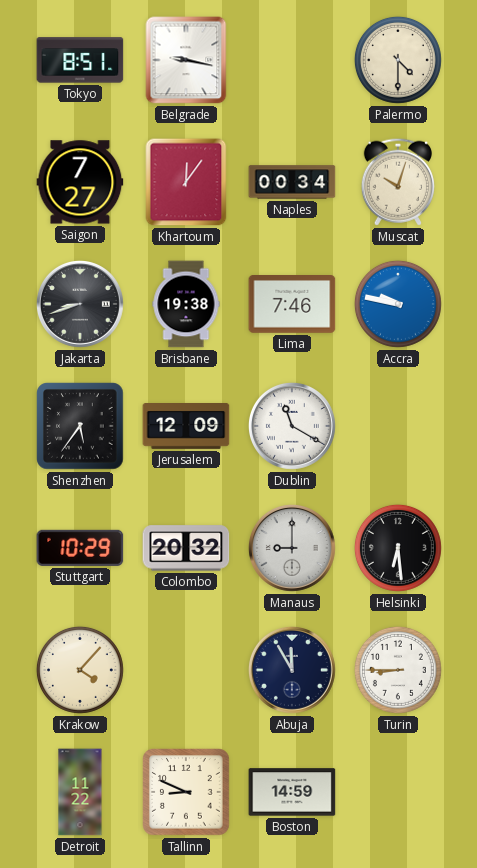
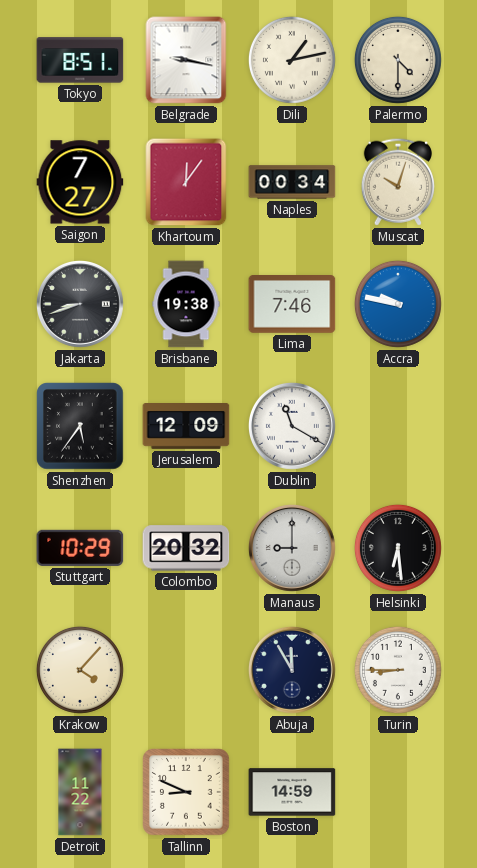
Dili: none -> 1:13
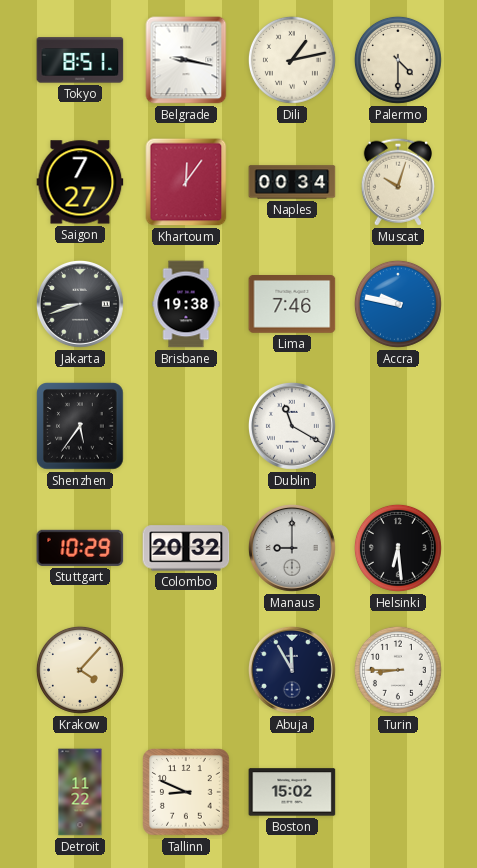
Jerusalem: 12:09 -> none
Boston: 14:59 -> 15:02
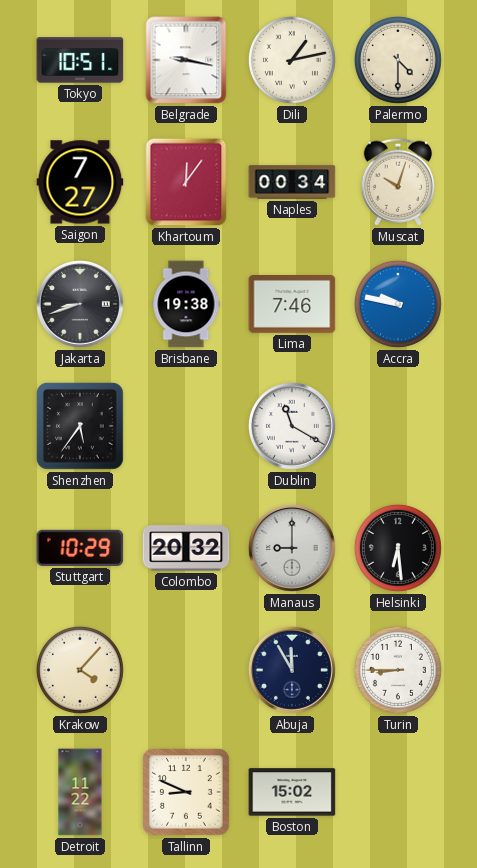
Tokyo: 8:51 -> 10:51
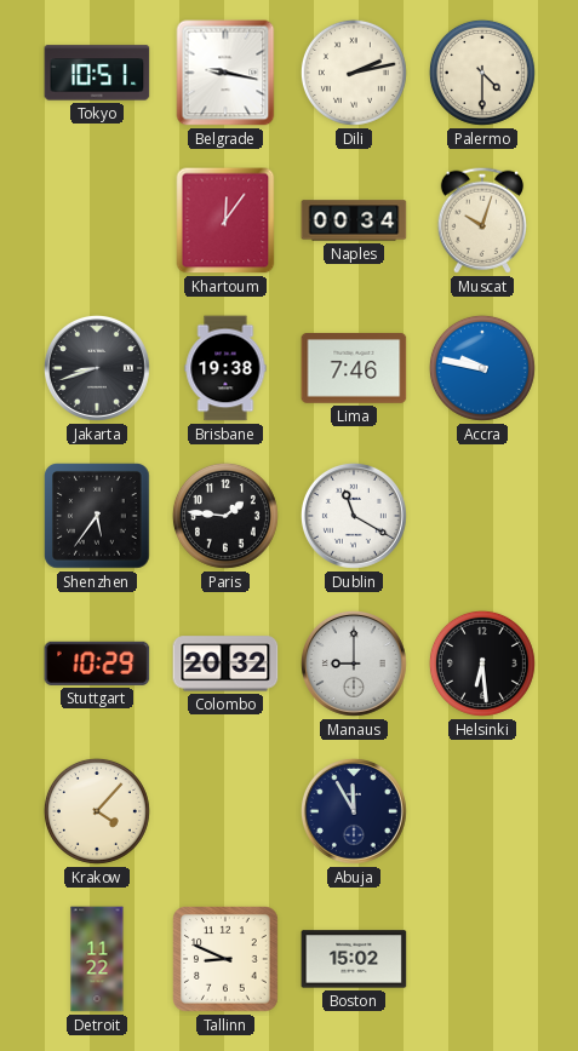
Dili: 1:13 -> 2:13
Saigon: 7:27 -> none
Paris: none -> 1:46
Turin: 8:45 -> none
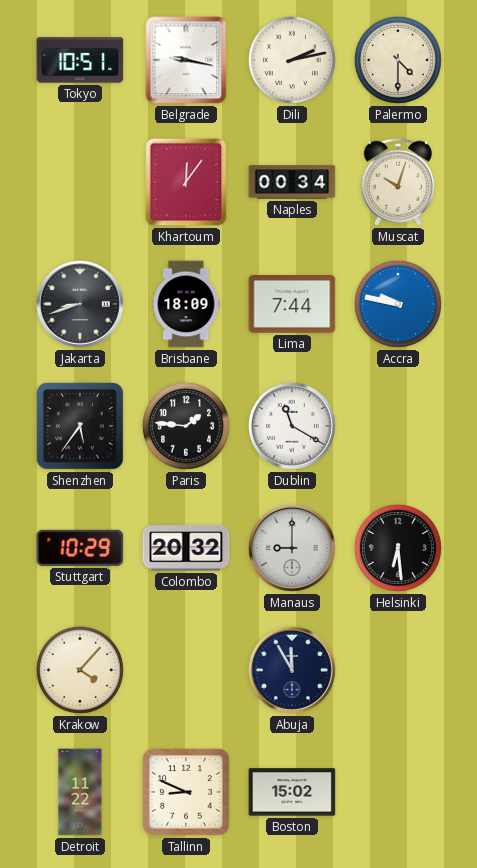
Brisbane: 19:38 -> 18:09
Lima: 7:46 -> 7:44
